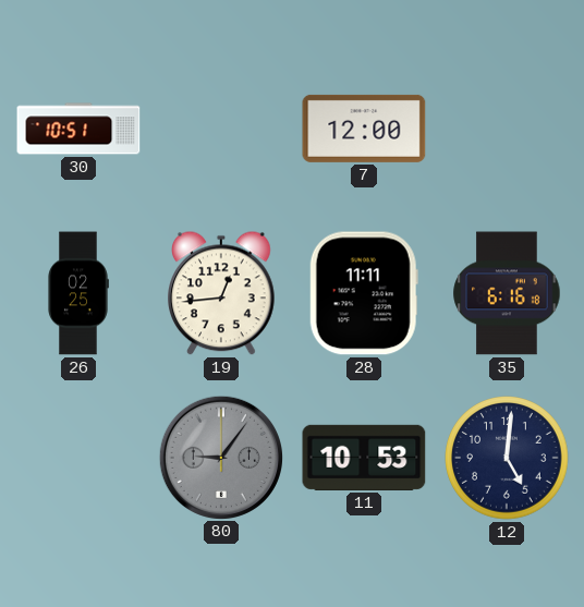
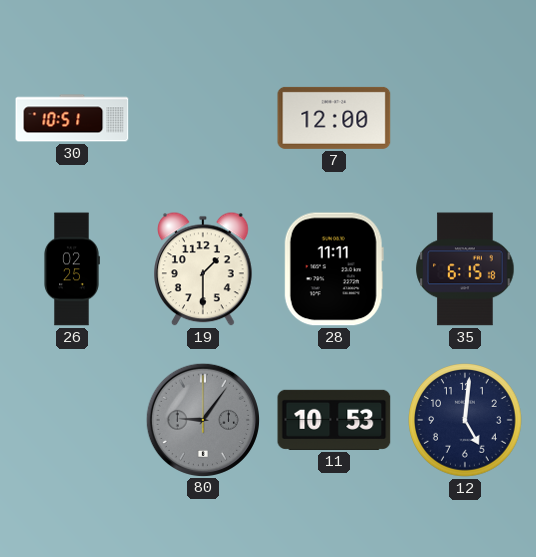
19: 12:44 -> 1:30
35: 6:16 -> 6:15
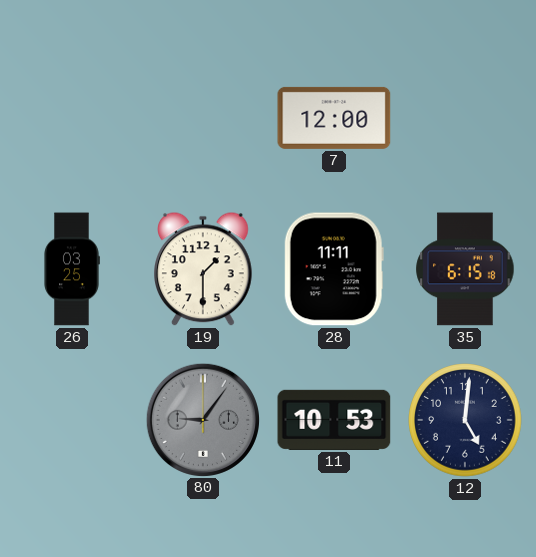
30: 10:51 -> none
26: 02:25 -> 03:25
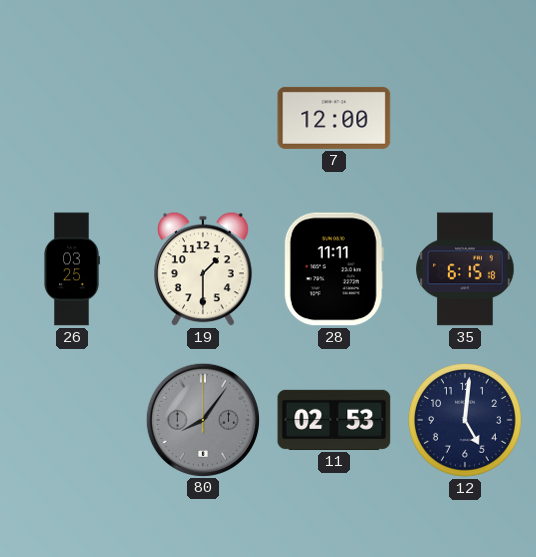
80: 9:06 -> 8:06
11: 10:53 -> 02:53
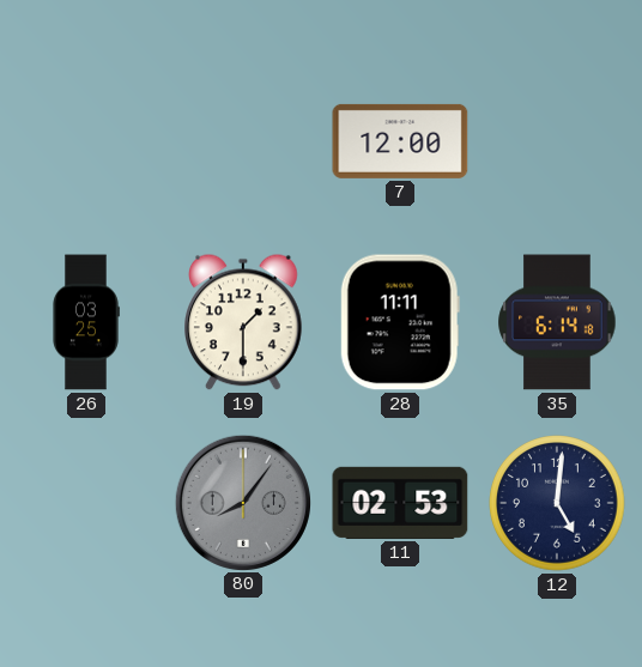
35: 6:15 -> 6:14
